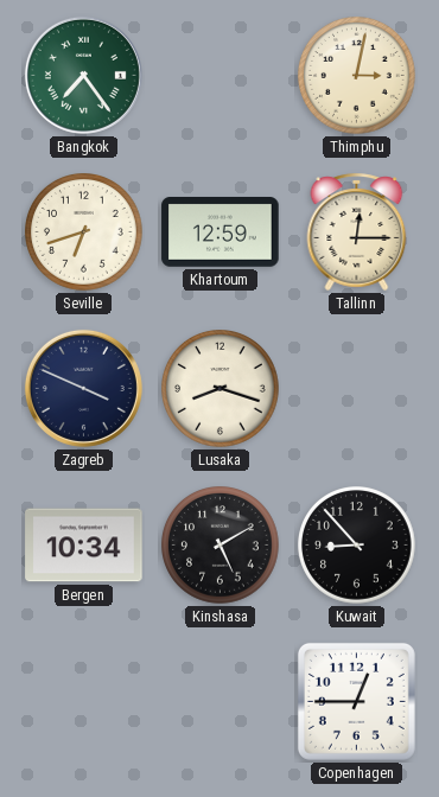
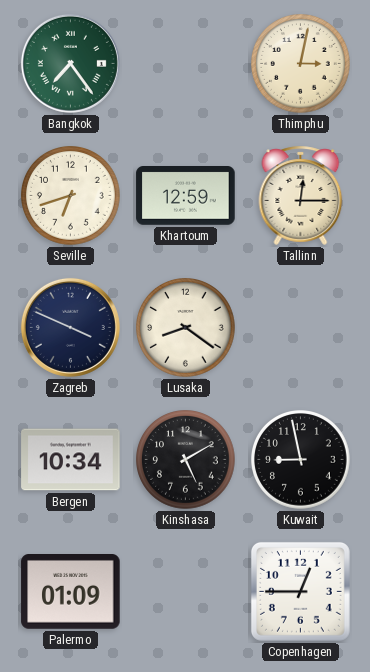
Lusaka: 8:18 -> 8:21
Kuwait: 8:53 -> 8:58
Palermo: none -> 01:09
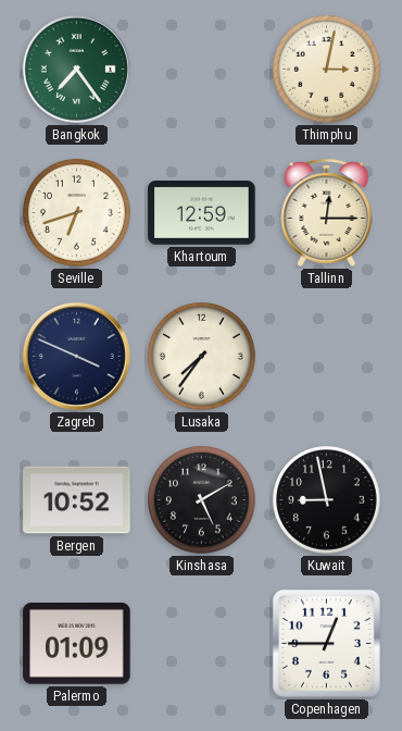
Lusaka: 8:21 -> 7:36
Bergen: 10:34 -> 10:52
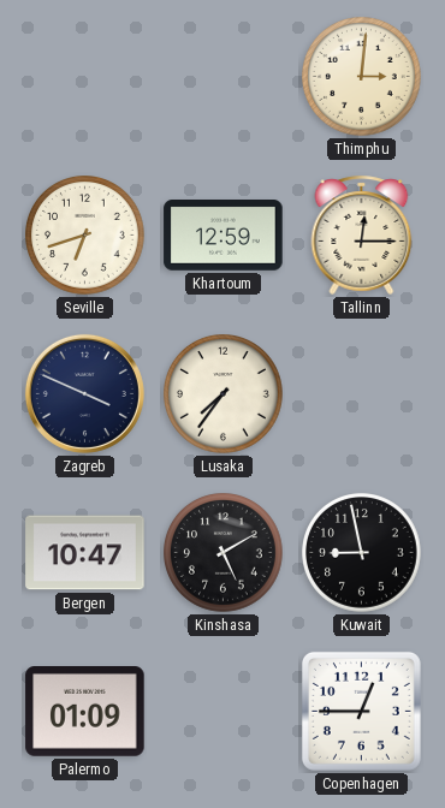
Bangkok: 7:24 -> none
Thimphu: 3:02 -> 3:01
Bergen: 10:52 -> 10:47
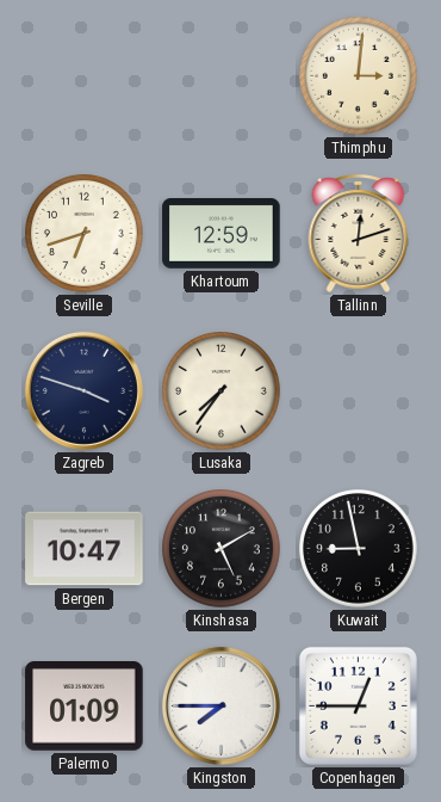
Tallinn: 12:15 -> 12:12
Zagreb: 3:49 -> 3:48
Kingston: none -> 7:45
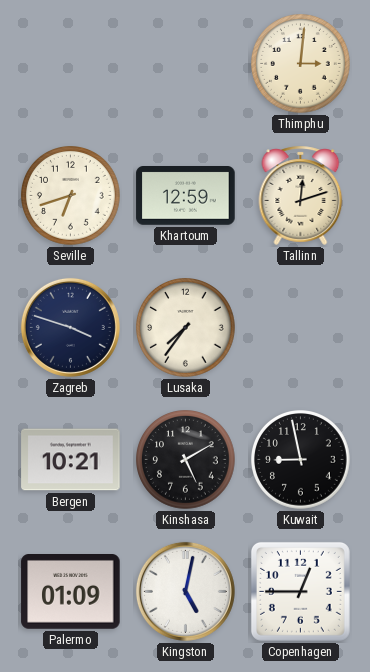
Bergen: 10:47 -> 10:21
Kingston: 7:45 -> 5:02
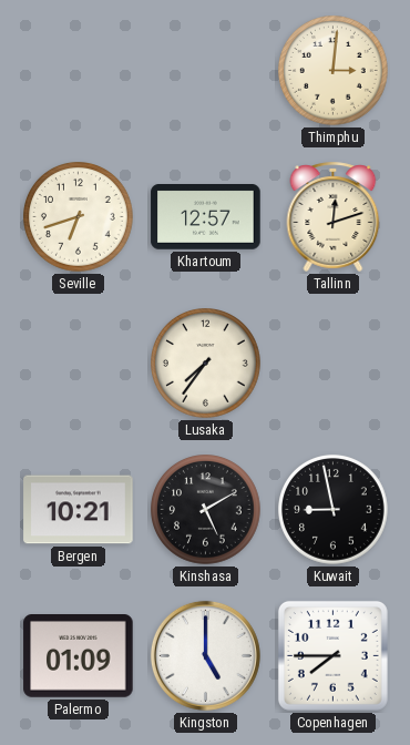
Khartoum: 12:59 -> 12:57
Zagreb: 3:48 -> none
Kingston: 5:02 -> 5:00
Copenhagen: 12:45 -> 7:45
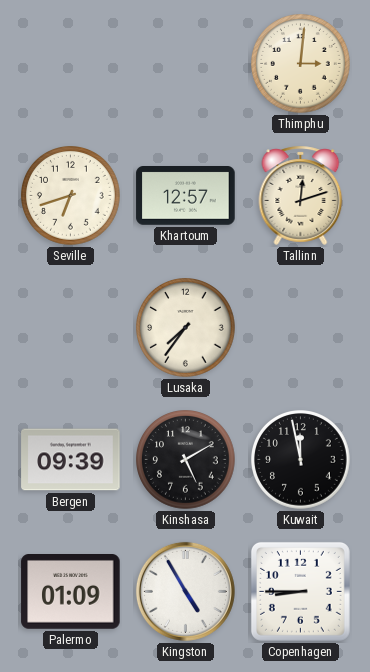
Bergen: 10:21 -> 09:39
Kuwait: 8:58 -> 11:58
Kingston: 5:00 -> 4:55
Copenhagen: 7:45 -> 8:45
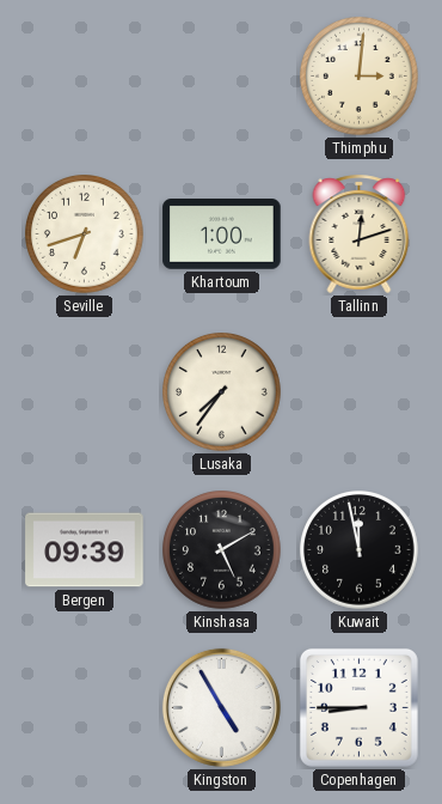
Khartoum: 12:57 -> 1:00
Palermo: 01:09 -> none
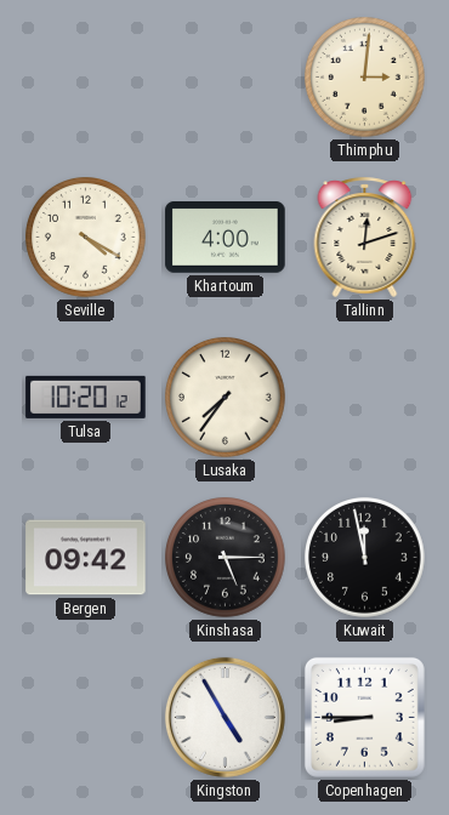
Seville: 6:42 -> 4:20
Khartoum: 1:00 -> 4:00
Tulsa: none -> 10:20
Bergen: 09:39 -> 09:42
Kinshasa: 5:10 -> 5:15
